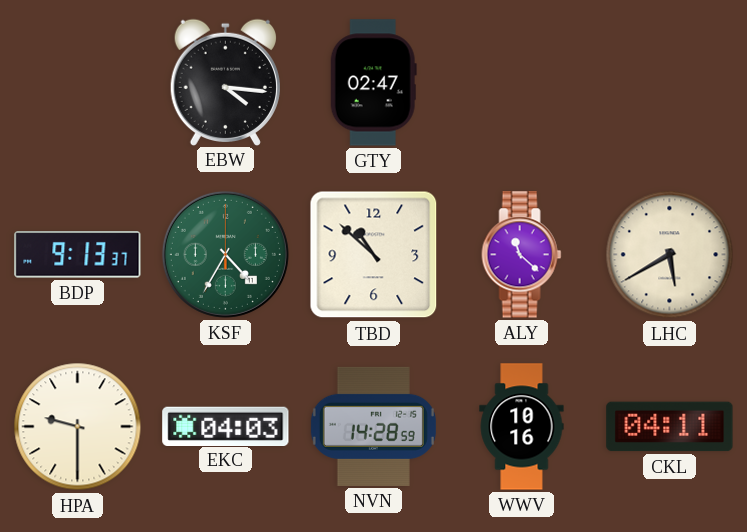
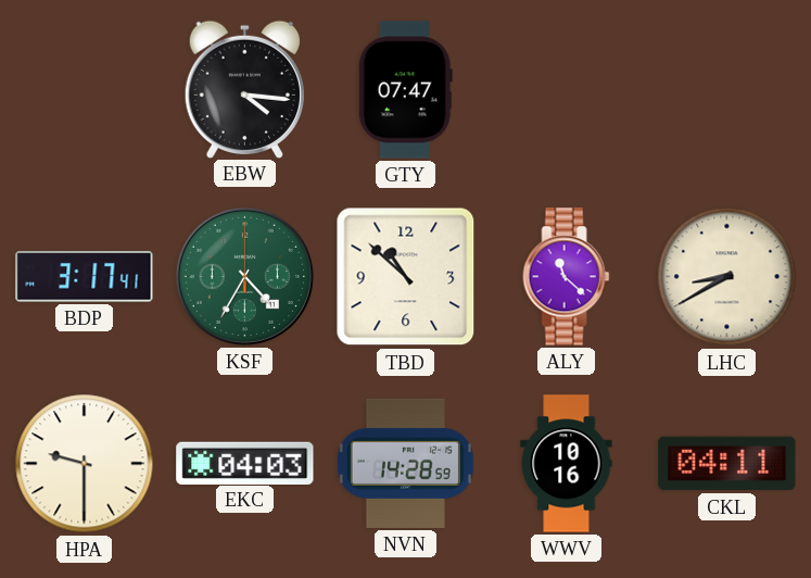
GTY: 02:47 -> 07:47
BDP: 9:13 -> 3:17
LHC: 5:40 -> 8:40
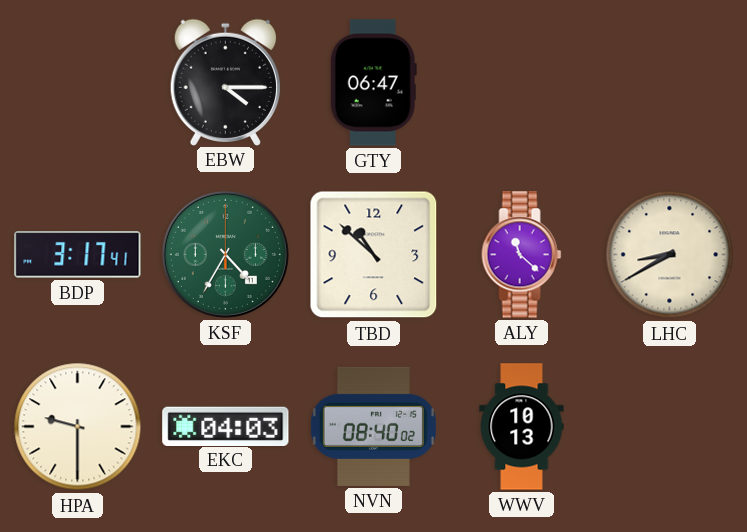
EBW: 4:16 -> 4:15
GTY: 07:47 -> 06:47
NVN: 14:28 -> 08:40
WWV: 10:16 -> 10:13
CKL: 04:11 -> none
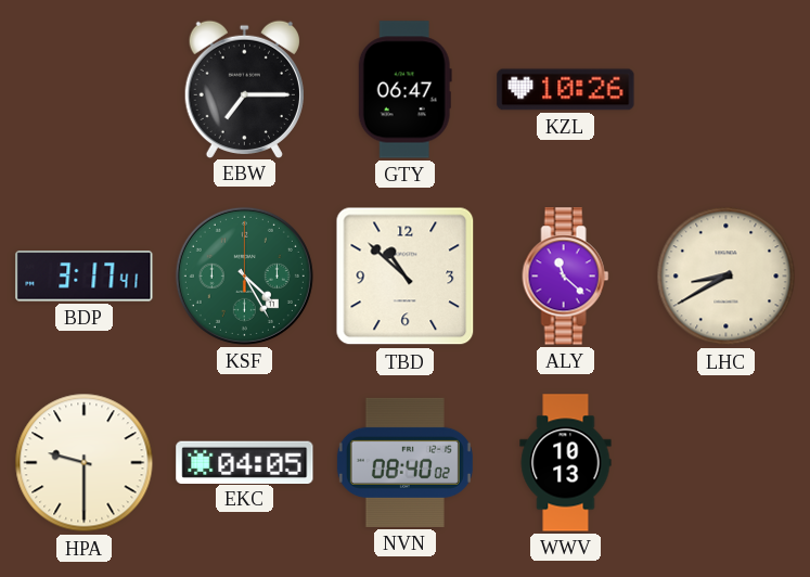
EBW: 4:15 -> 7:15
KZL: none -> 10:26
KSF: 4:35 -> 4:25
EKC: 04:03 -> 04:05
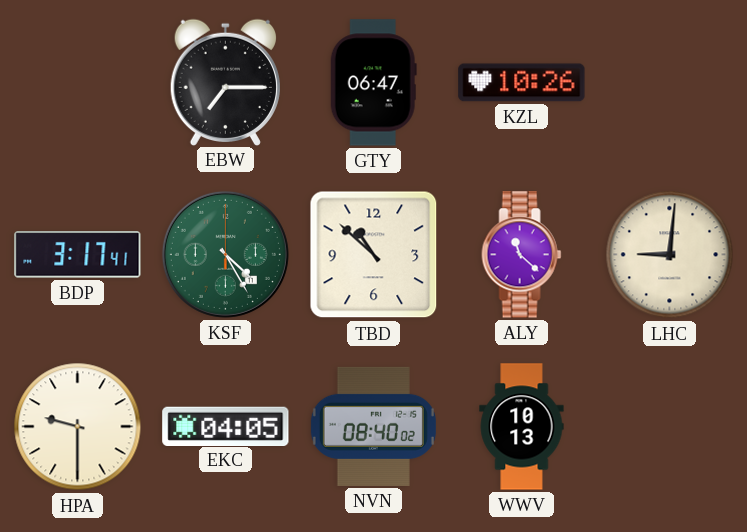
LHC: 8:40 -> 9:01
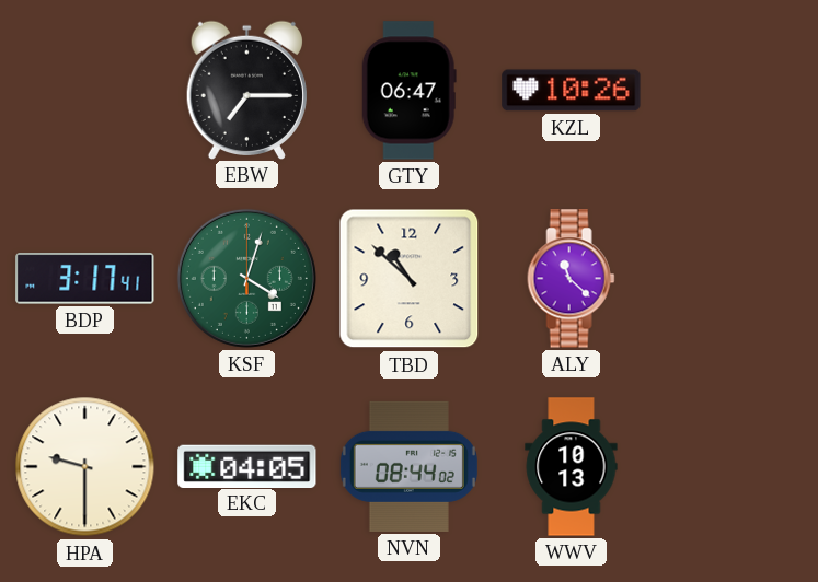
KSF: 4:25 -> 4:03
LHC: 9:01 -> none
NVN: 08:40 -> 08:44
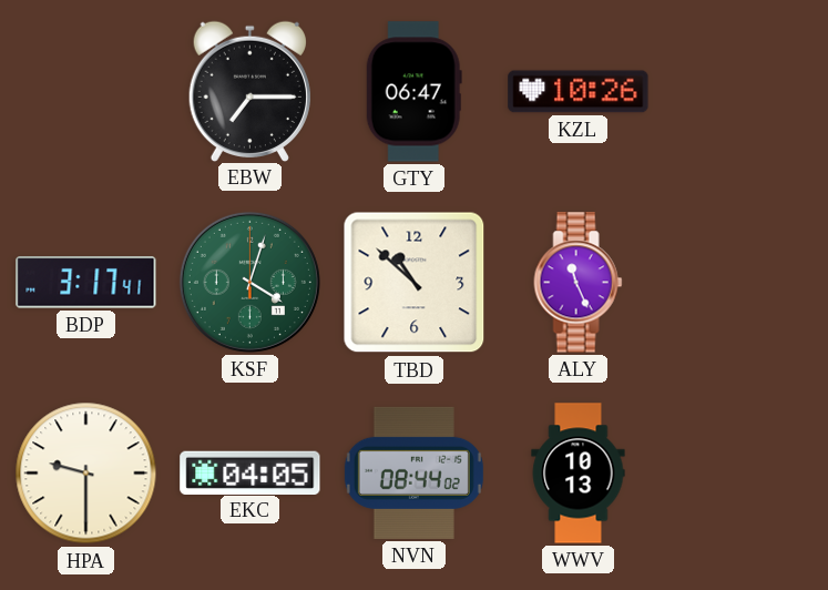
ALY: 11:22 -> 11:26
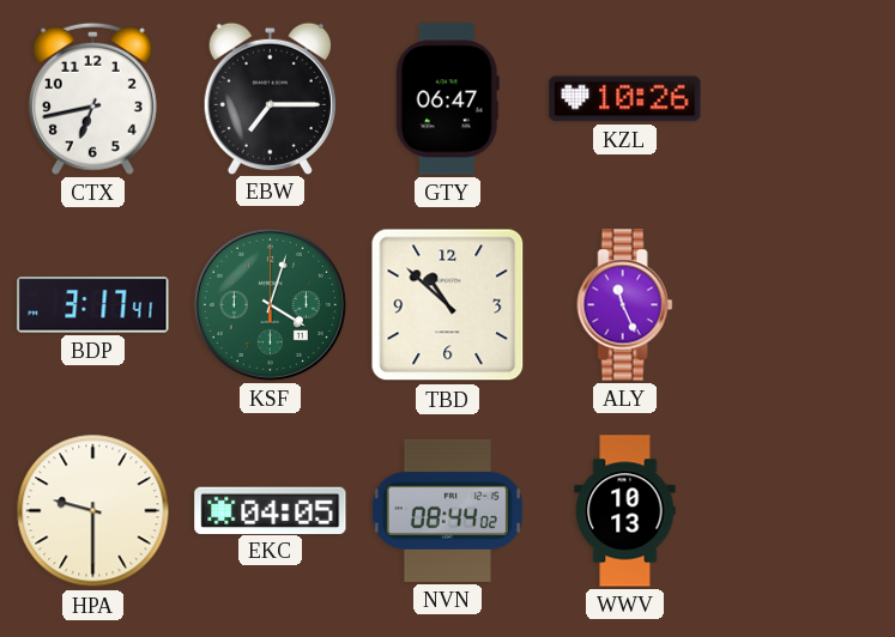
CTX: none -> 6:43
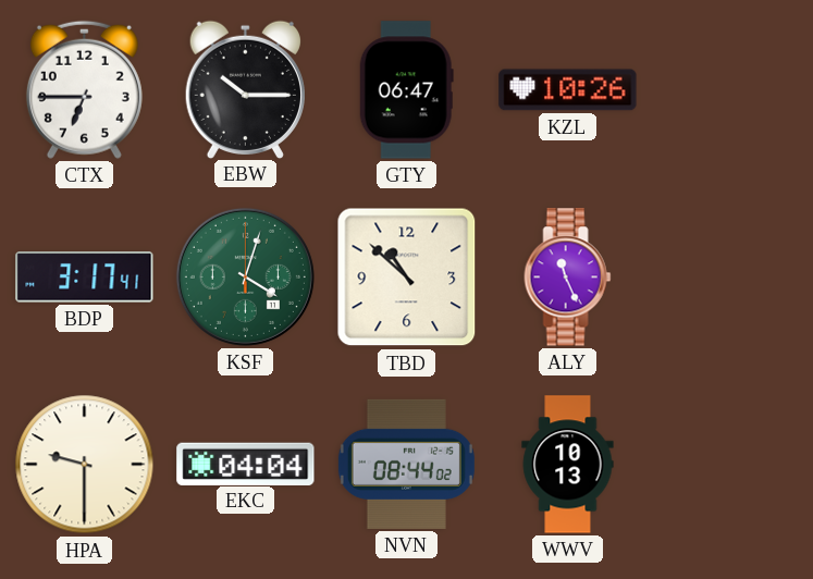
CTX: 6:43 -> 6:45
EBW: 7:15 -> 10:15
EKC: 04:05 -> 04:04
